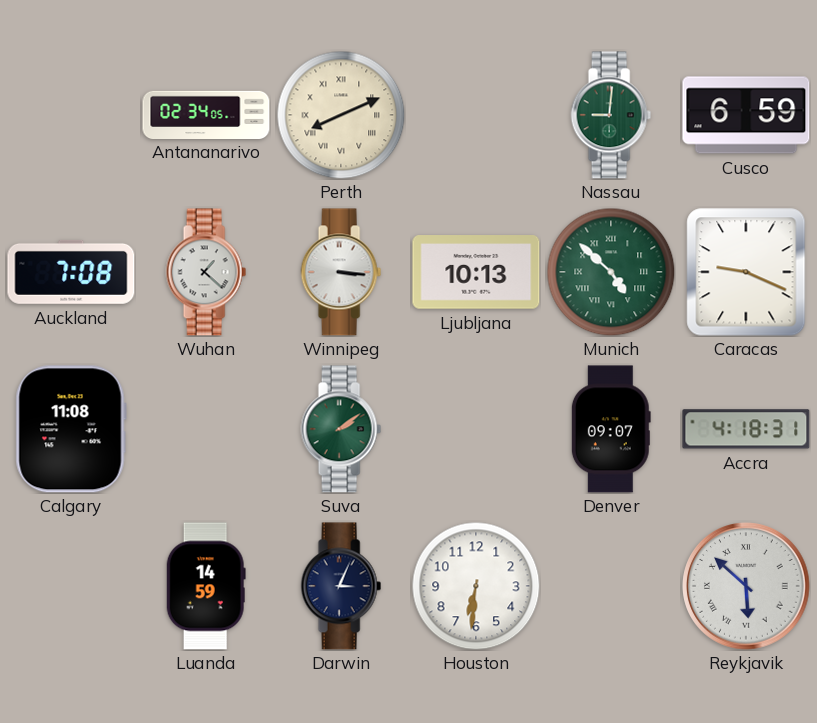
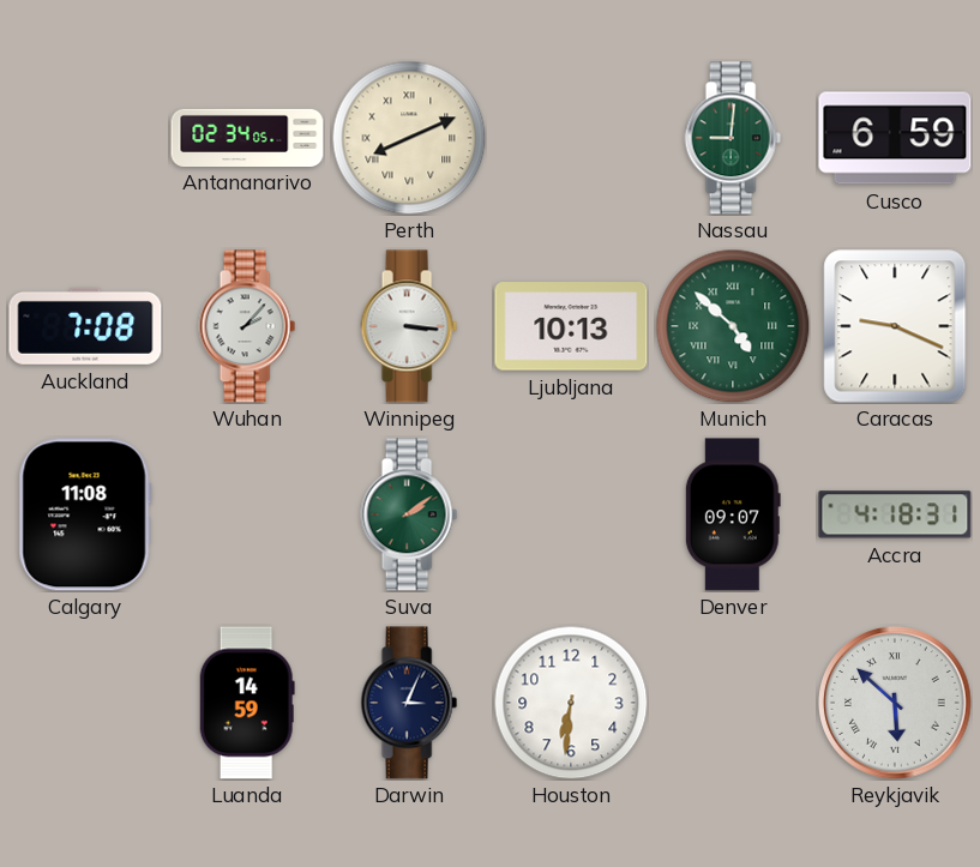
Wuhan: 1:22 -> 2:07
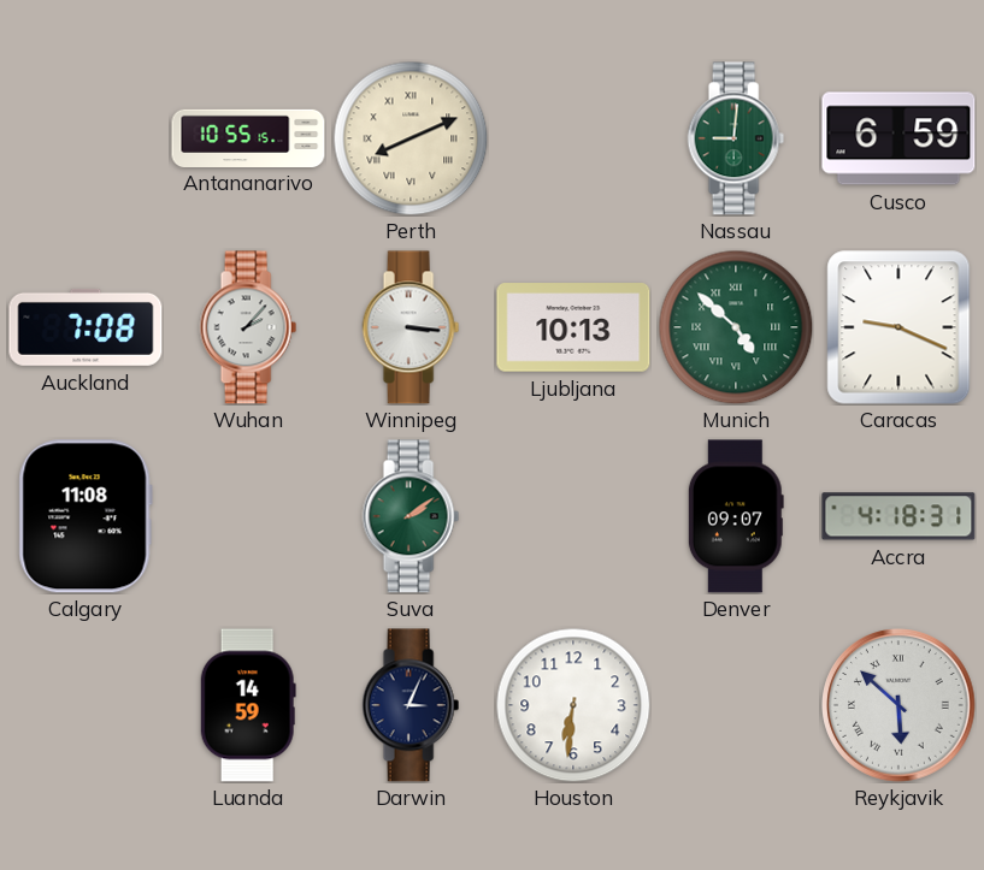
Antananarivo: 02:34 -> 10:55
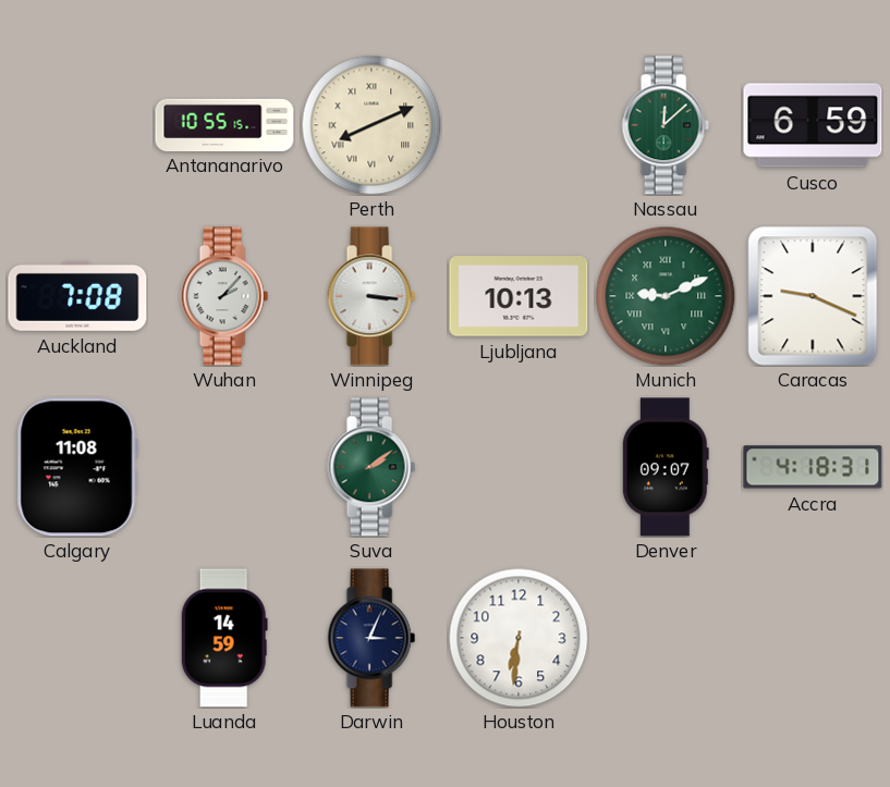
Nassau: 9:01 -> 12:08
Munich: 4:52 -> 9:11
Reykjavik: 5:52 -> none
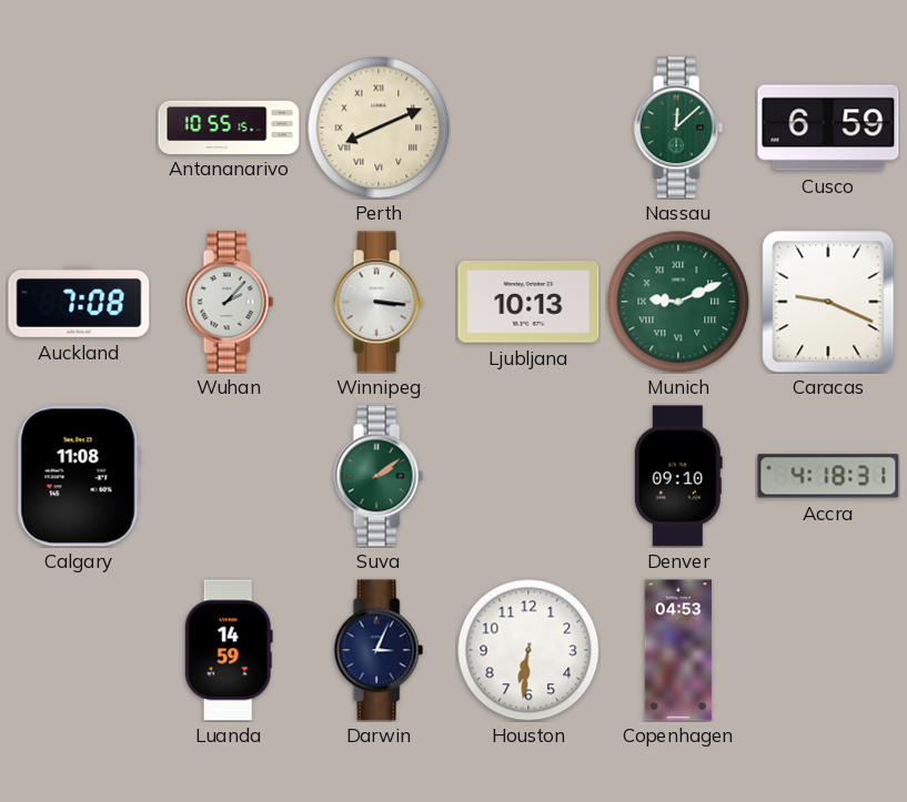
Denver: 09:07 -> 09:10
Copenhagen: none -> 04:53
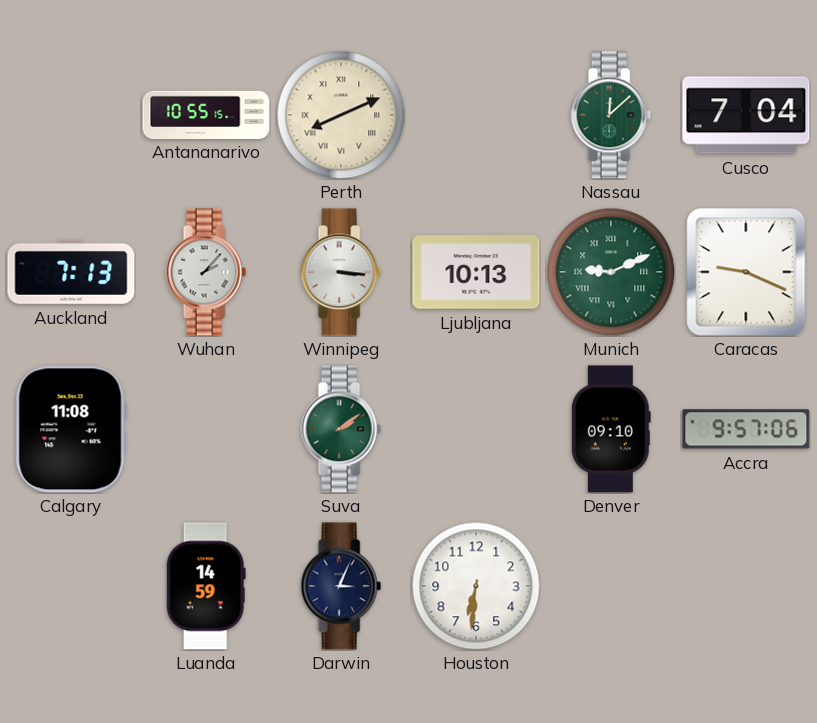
Cusco: 6:59 -> 7:04
Auckland: 7:08 -> 7:13
Accra: 4:18 -> 9:57
Copenhagen: 04:53 -> none
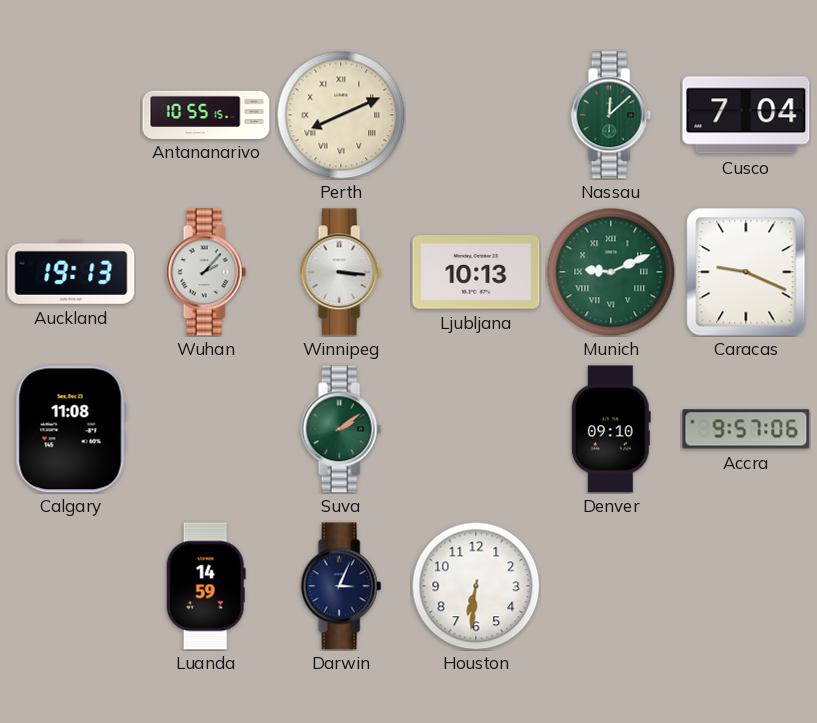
Auckland: 7:13 -> 19:13
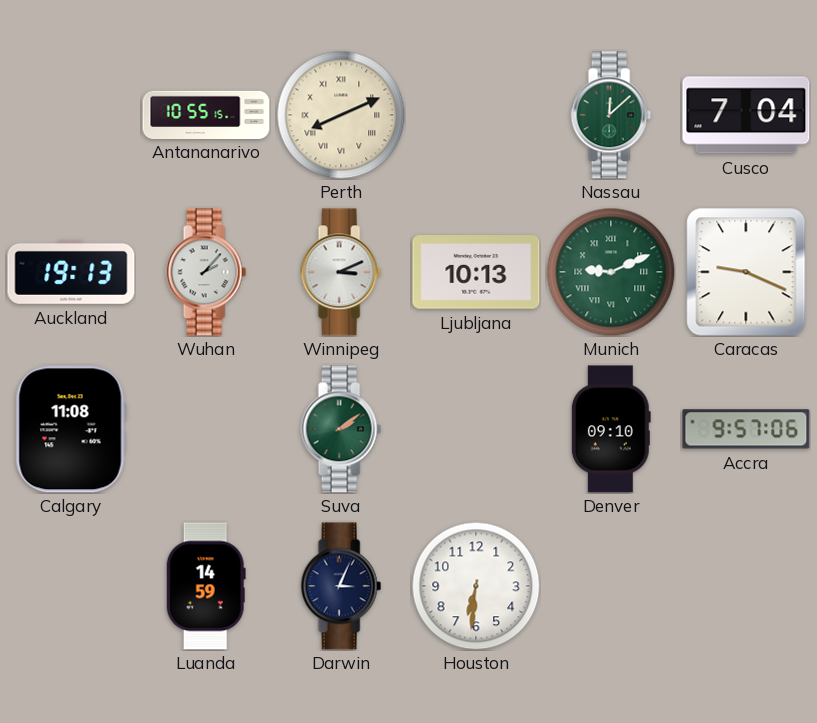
Winnipeg: 3:16 -> 3:11
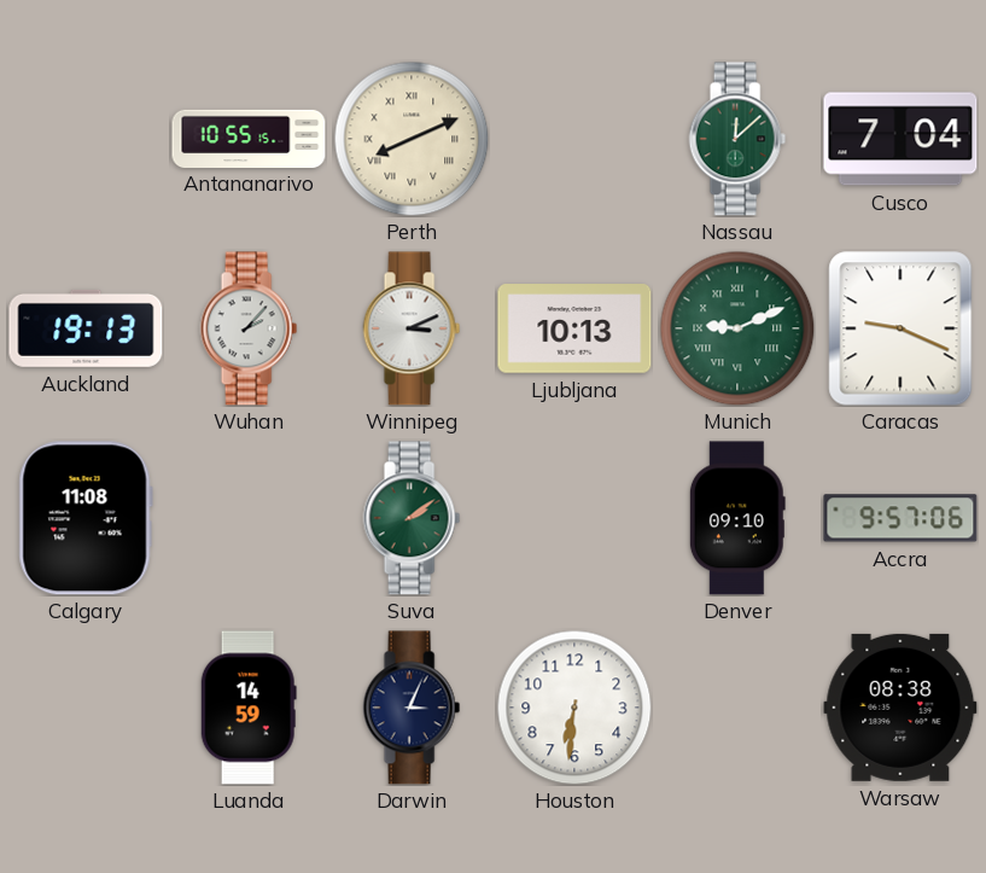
Warsaw: none -> 08:38
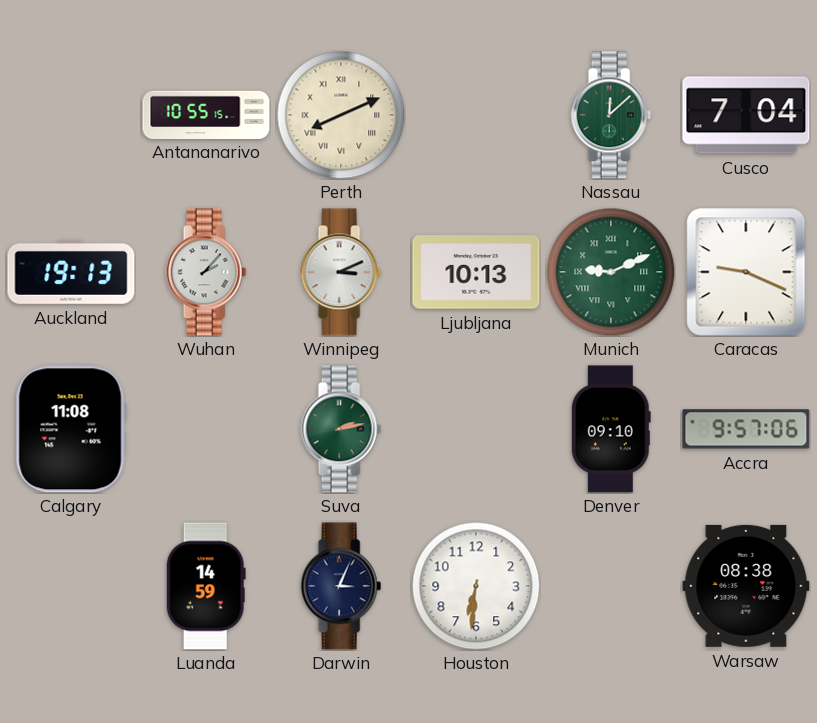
Suva: 2:09 -> 2:13
